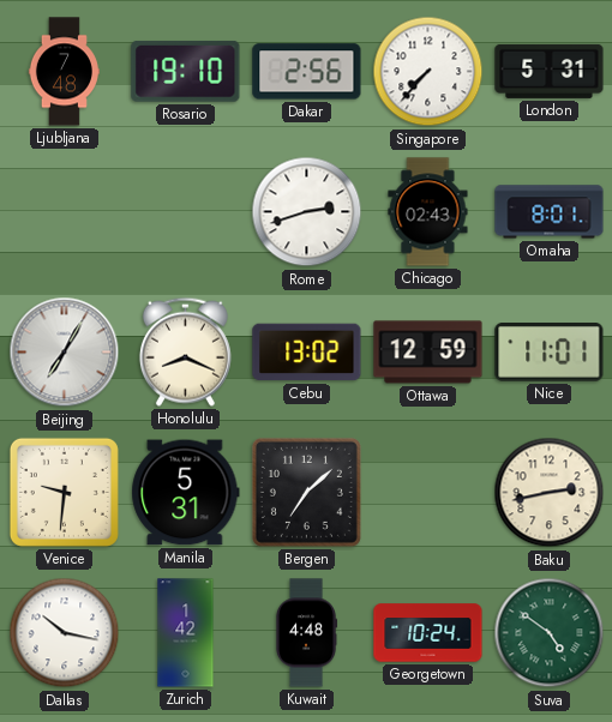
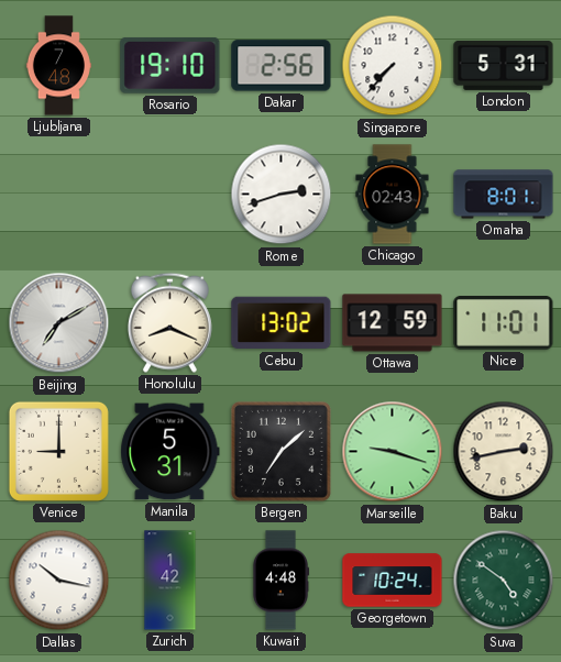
Beijing: 7:05 -> 7:10
Venice: 9:31 -> 9:00
Marseille: none -> 9:18
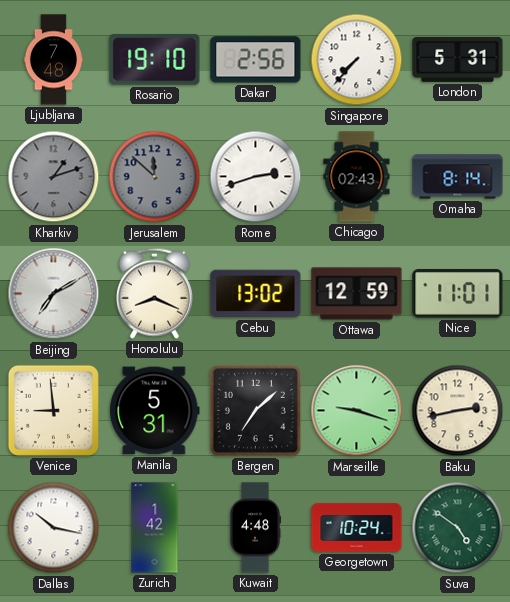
Kharkiv: none -> 1:12
Jerusalem: none -> 11:52
Omaha: 8:01 -> 8:14
Venice: 9:00 -> 8:59
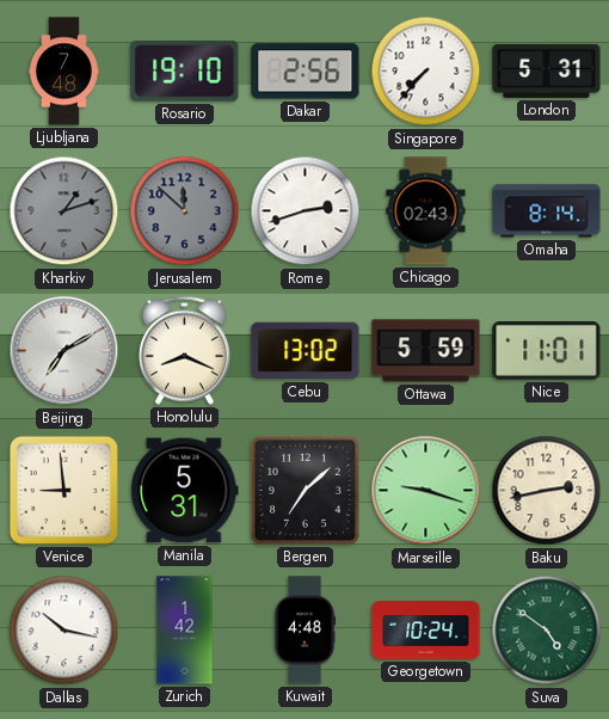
Ottawa: 12:59 -> 5:59
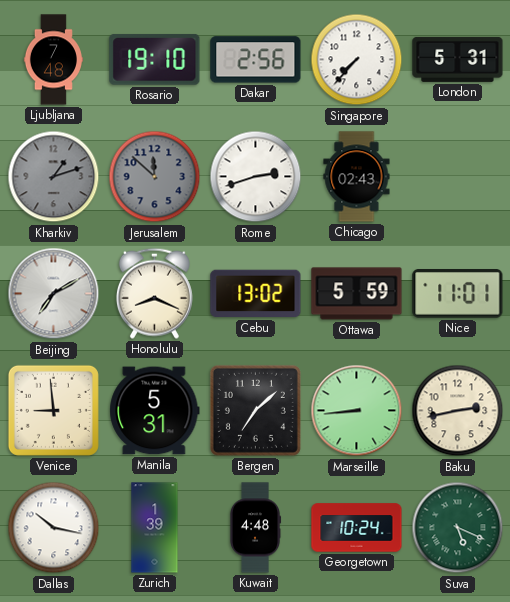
Omaha: 8:14 -> none
Marseille: 9:18 -> 8:44
Zurich: 1:42 -> 1:39
Suva: 4:51 -> 5:19
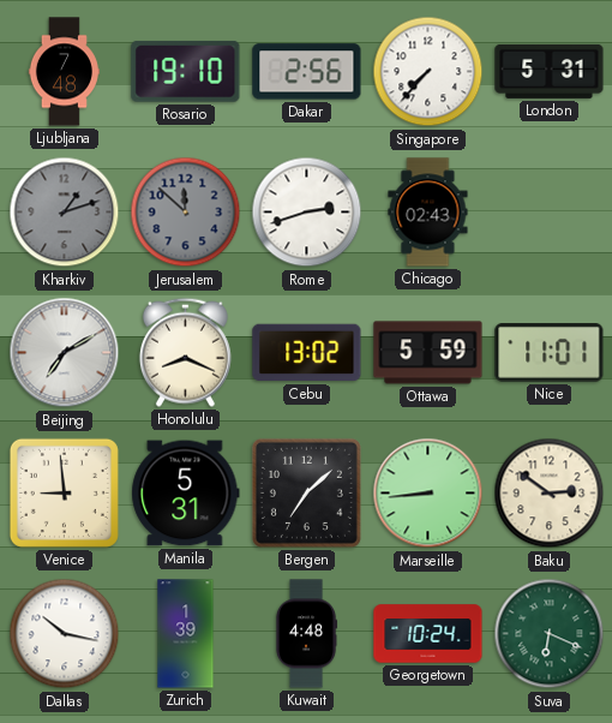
Baku: 2:43 -> 2:51
Suva: 5:19 -> 6:19
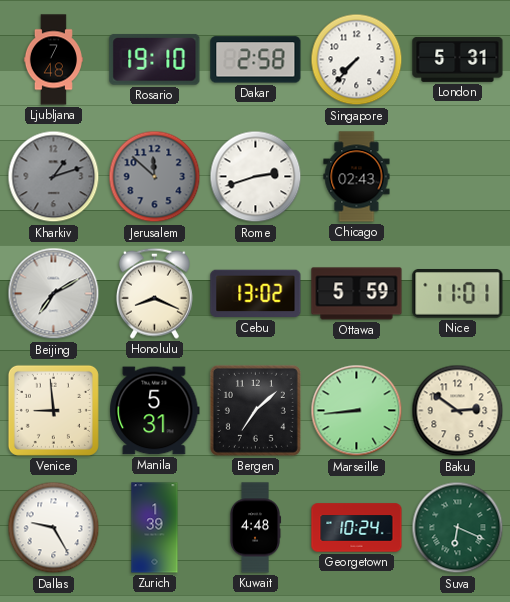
Dakar: 2:56 -> 2:58
Dallas: 10:17 -> 9:25
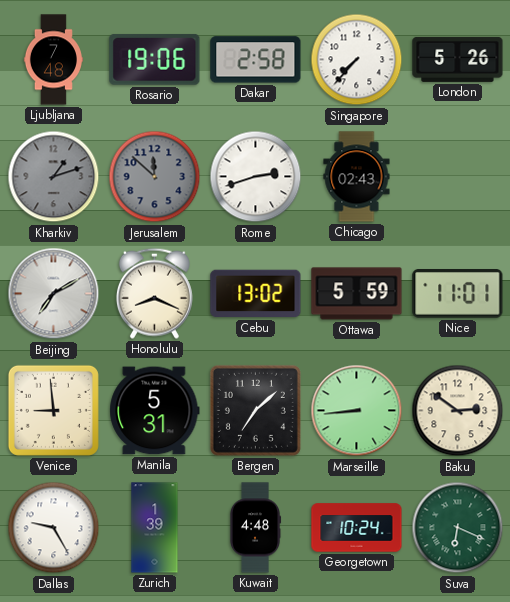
Rosario: 19:10 -> 19:06
London: 5:31 -> 5:26
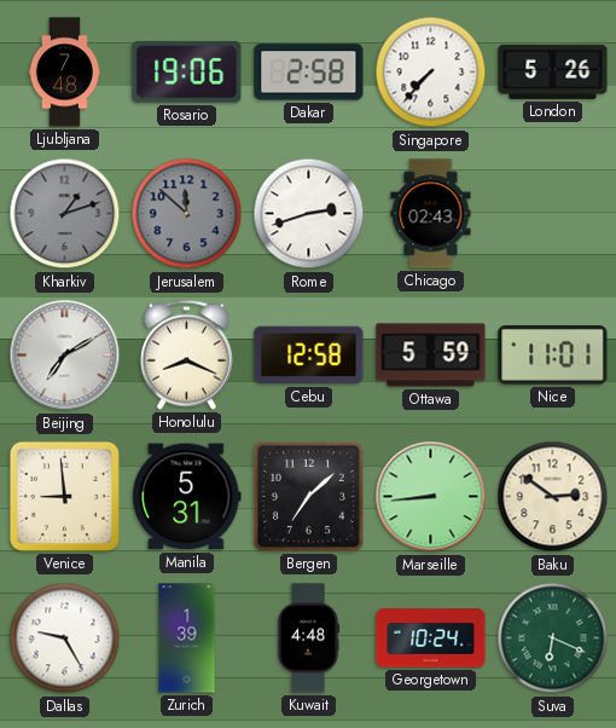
Cebu: 13:02 -> 12:58
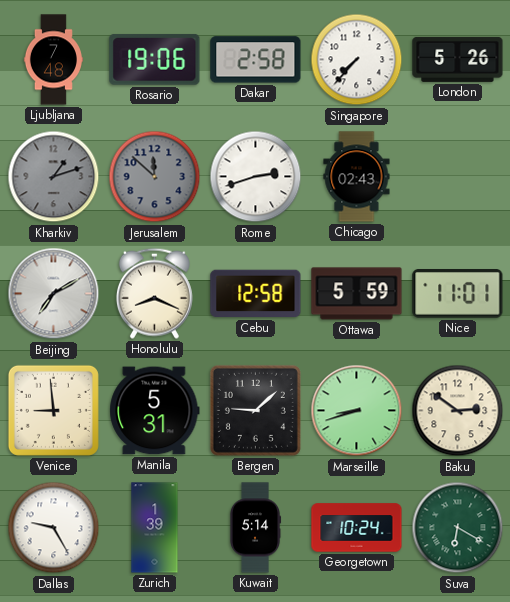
Bergen: 7:08 -> 9:08
Marseille: 8:44 -> 8:42
Kuwait: 4:48 -> 5:14
Suva: 6:19 -> 6:20
